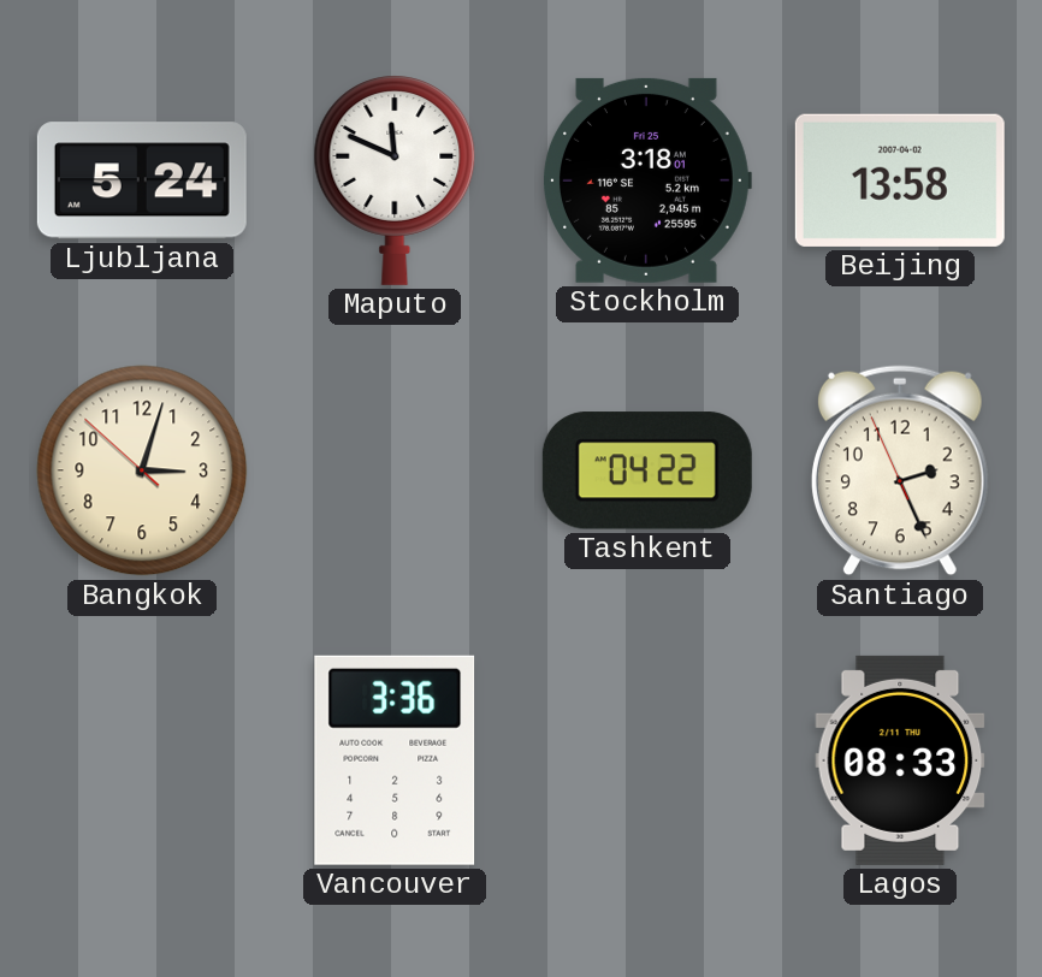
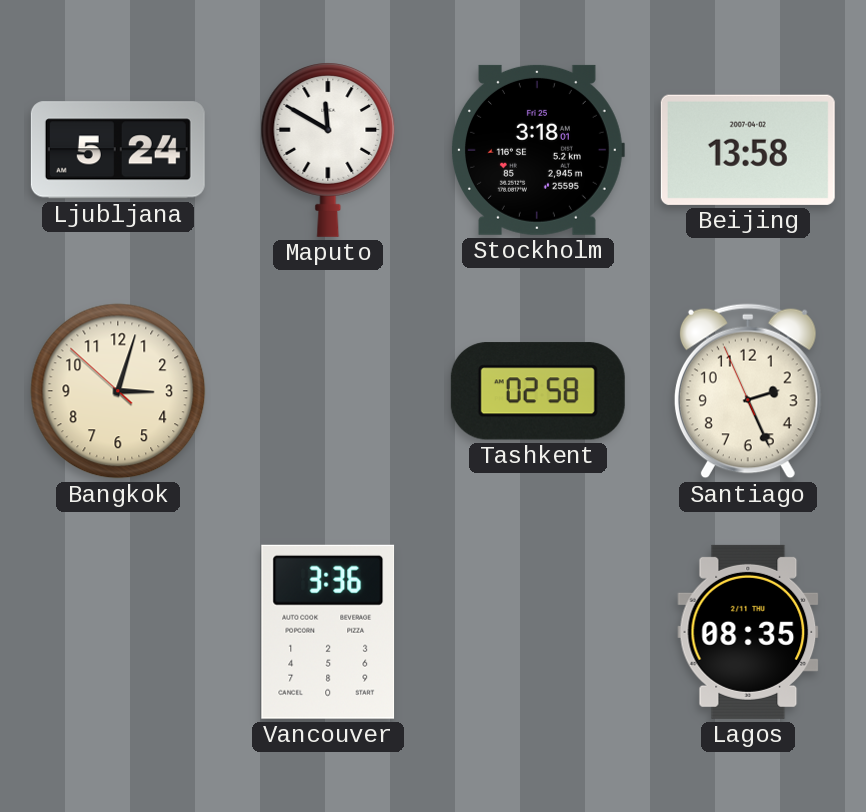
Maputo: 11:49 -> 11:50
Tashkent: 04:22 -> 02:58
Lagos: 08:33 -> 08:35
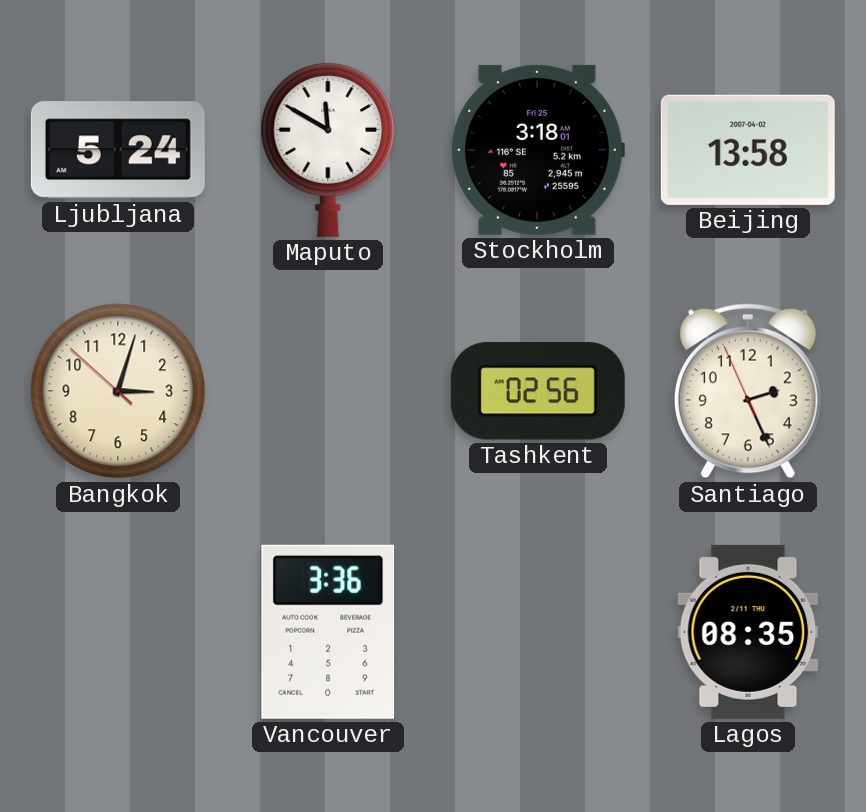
Tashkent: 02:58 -> 02:56
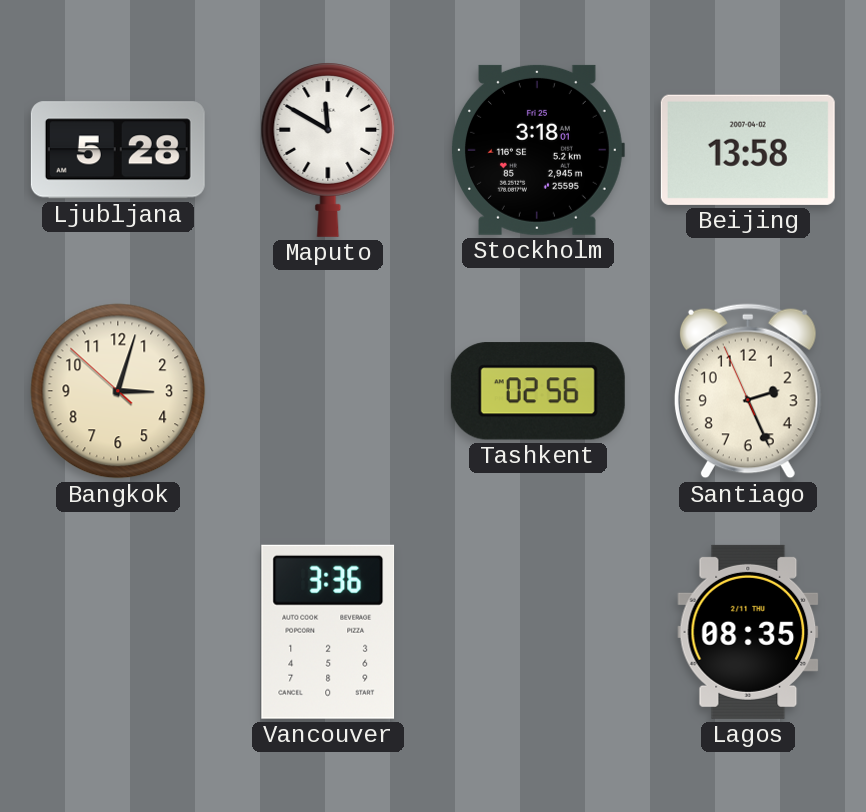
Ljubljana: 5:24 -> 5:28
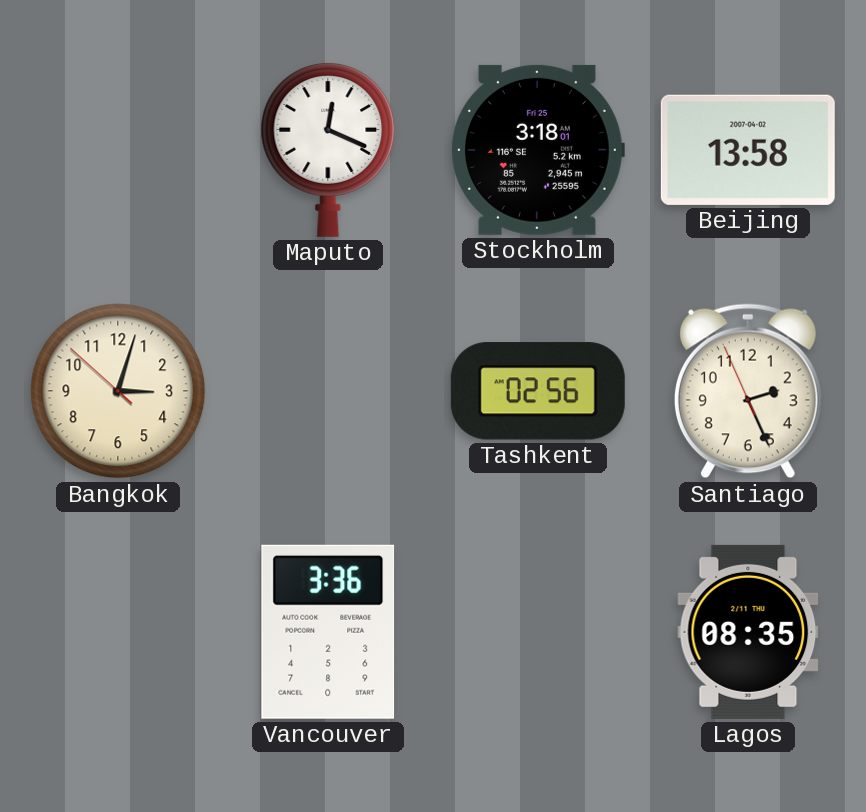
Ljubljana: 5:28 -> none
Maputo: 11:50 -> 12:19
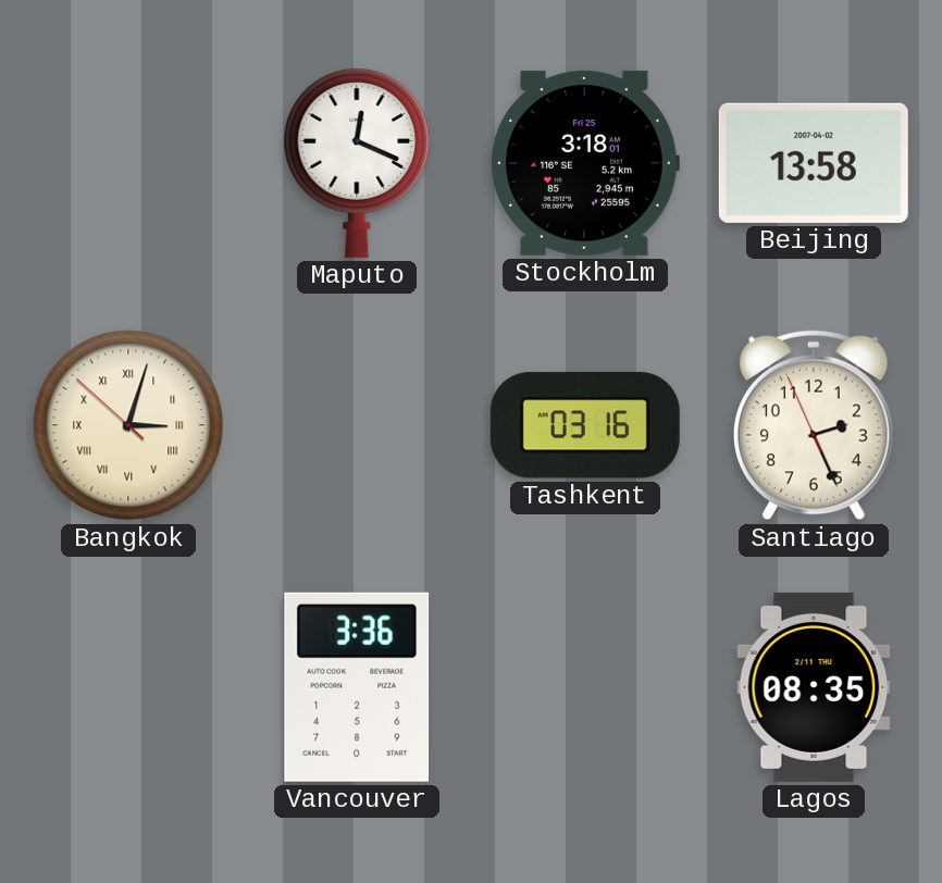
Bangkok numerals: Arabic -> Roman
Tashkent: 02:56 -> 03:16
